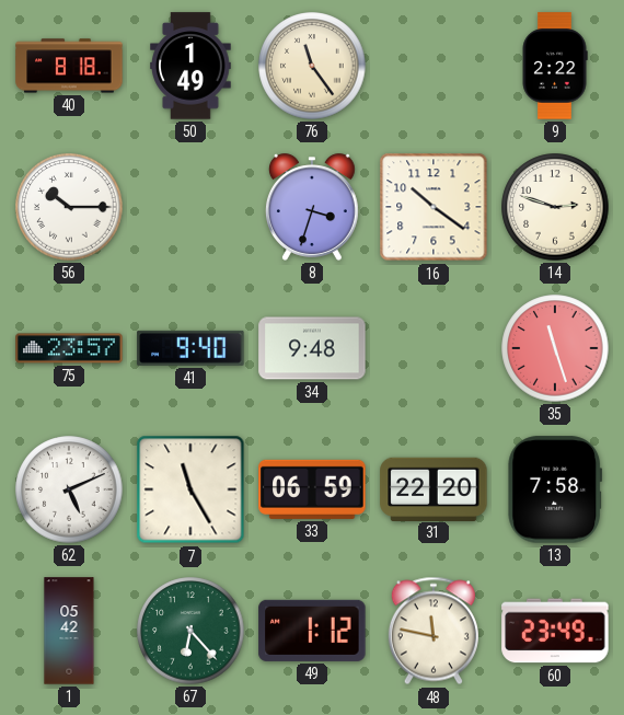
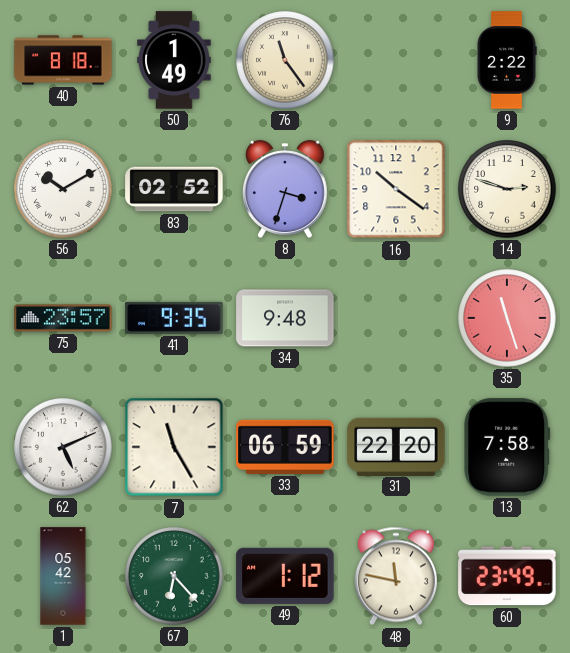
56: 10:15 -> 10:10
83: none -> 02:52
41: 9:40 -> 9:35
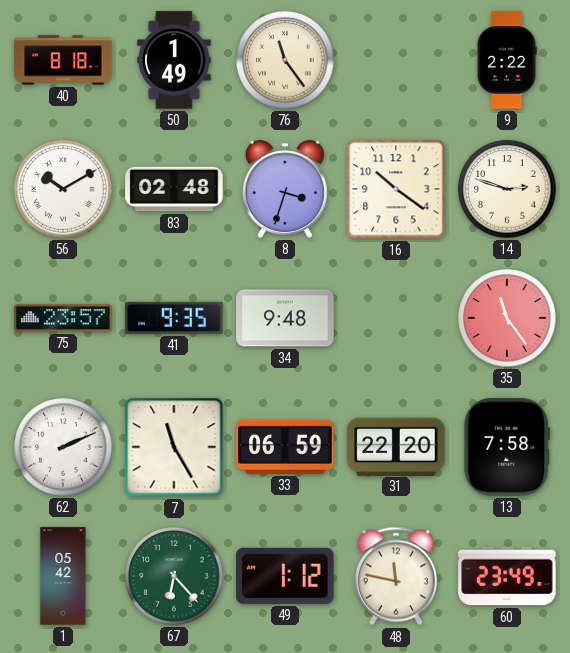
83: 02:52 -> 02:48
35: 11:27 -> 11:24
62: 5:11 -> 2:11
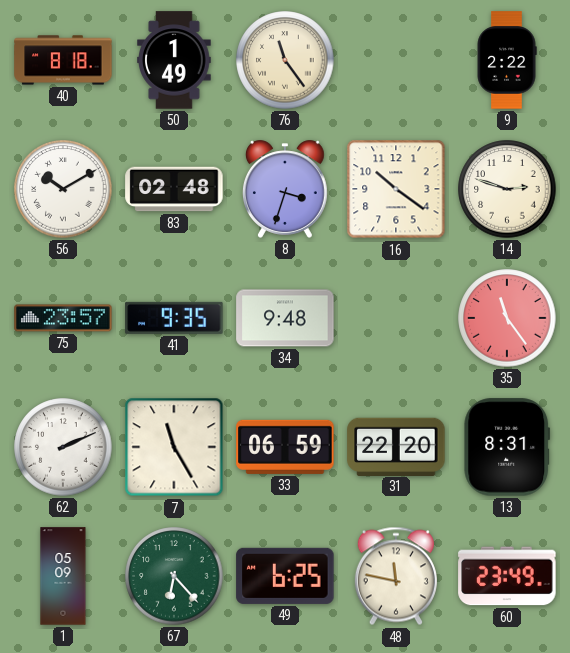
13: 7:58 -> 8:31
1: 05:42 -> 05:09
49: 1:12 -> 6:25
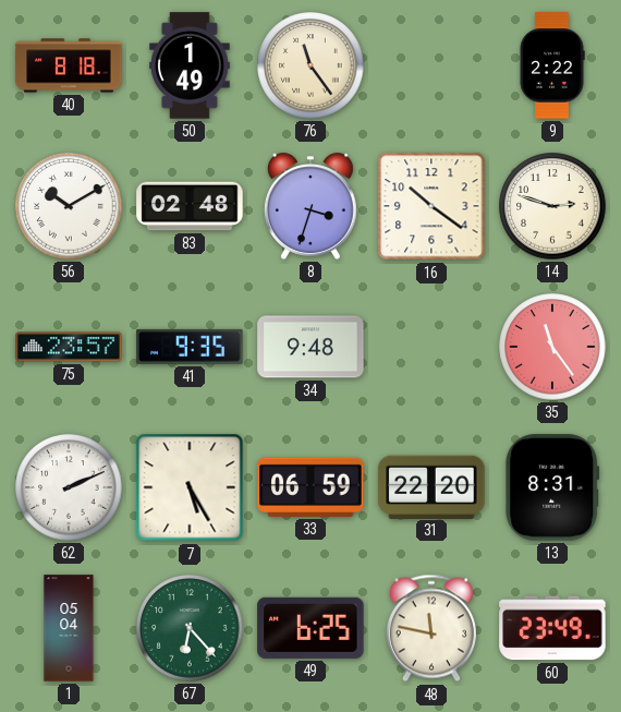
7: 11:25 -> 5:25
1: 05:09 -> 05:04
